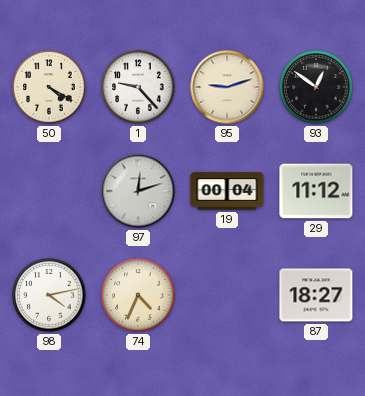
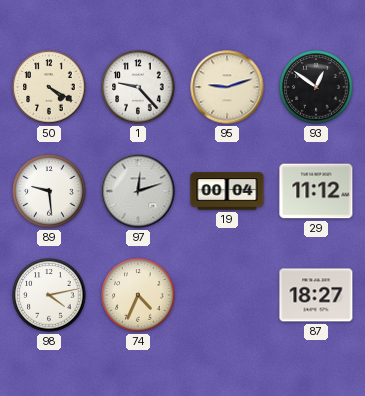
89: none -> 9:29
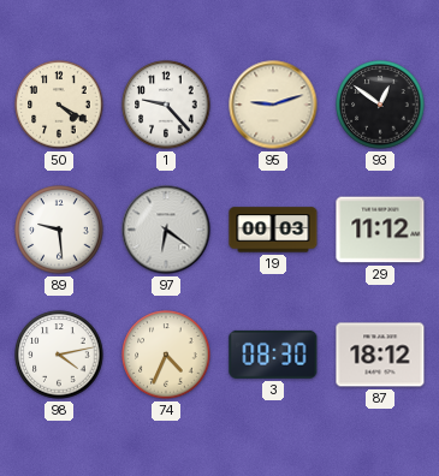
97: 12:12 -> 6:21
19: 00:04 -> 00:03
3: none -> 08:30
87: 18:27 -> 18:12
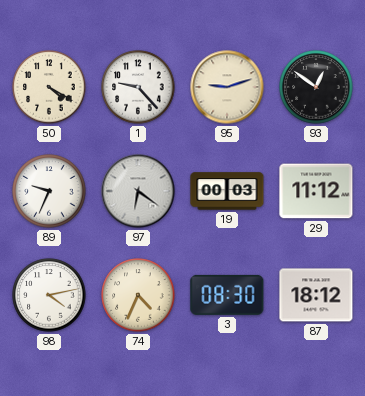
89: 9:29 -> 9:34
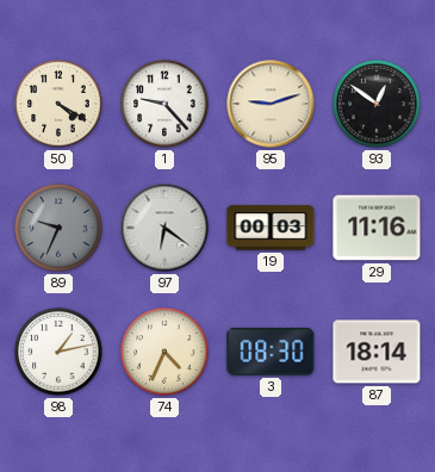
89 dial: white -> grey
29: 11:12 -> 11:16
98: 4:13 -> 1:13
87: 18:12 -> 18:14
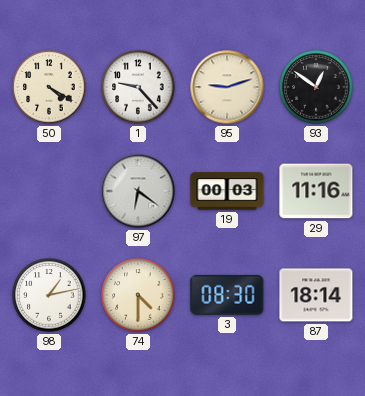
89: 9:34 -> none
74: 4:34 -> 4:30
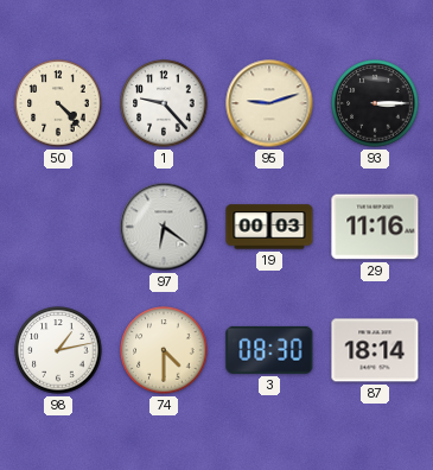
50: 4:20 -> 4:23
93: 12:51 -> 3:15
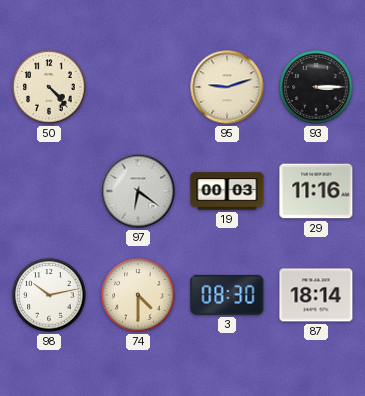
1: 9:23 -> none
98: 1:13 -> 10:13
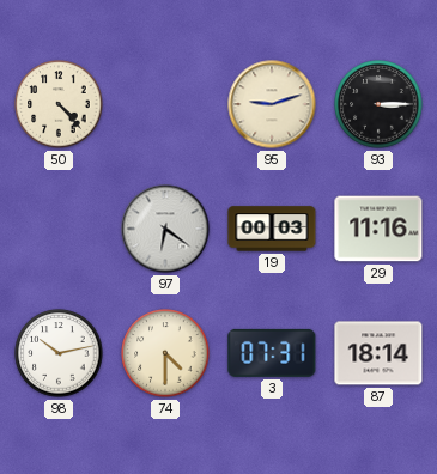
3: 08:30 -> 07:31
